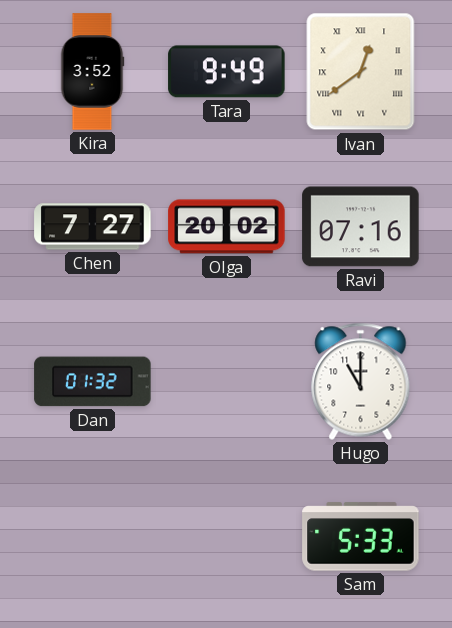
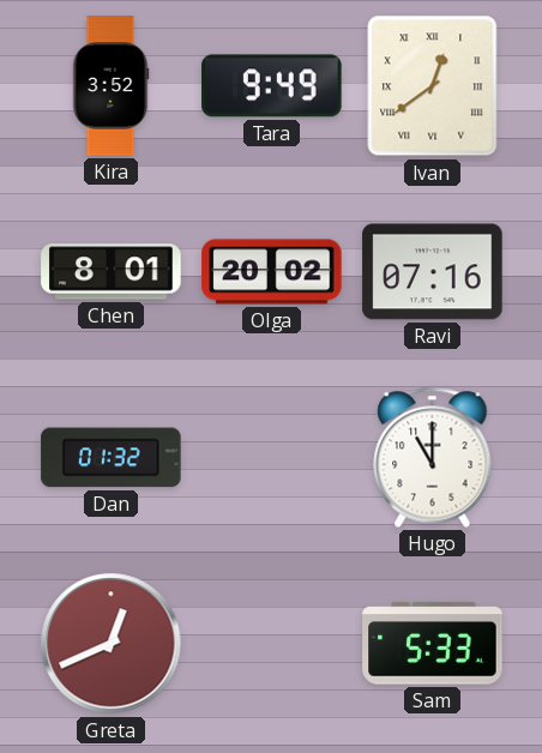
Chen: 7:27 -> 8:01
Greta: none -> 12:41
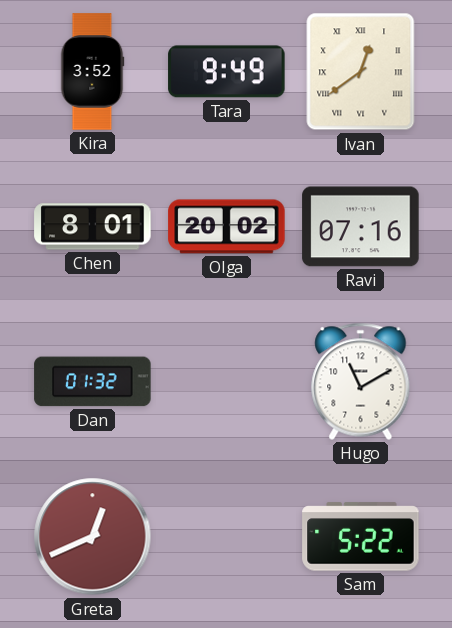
Hugo: 11:00 -> 11:10
Sam: 5:33 -> 5:22
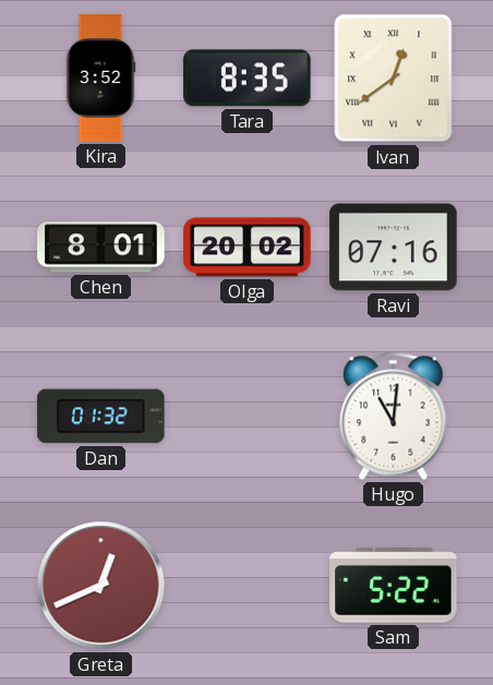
Tara: 9:49 -> 8:35
Hugo: 11:10 -> 11:01
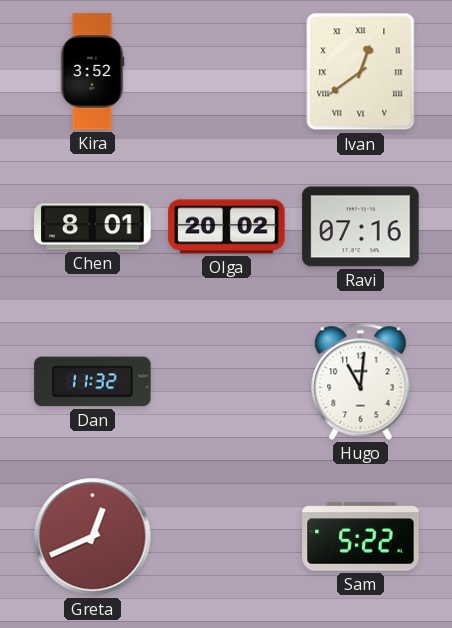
Tara: 8:35 -> none
Dan: 01:32 -> 11:32
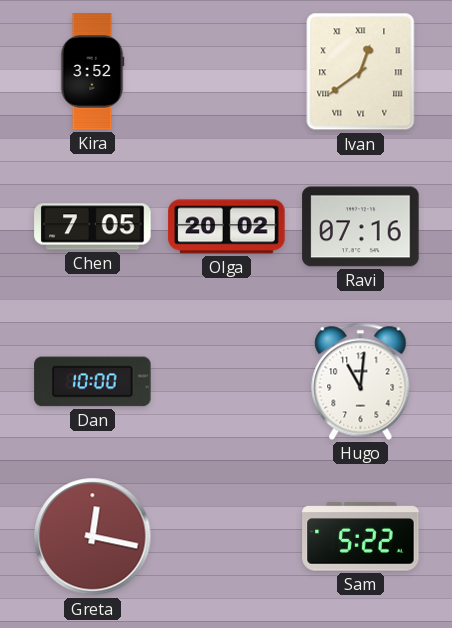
Chen: 8:01 -> 7:05
Dan: 11:32 -> 10:00
Greta: 12:41 -> 12:17
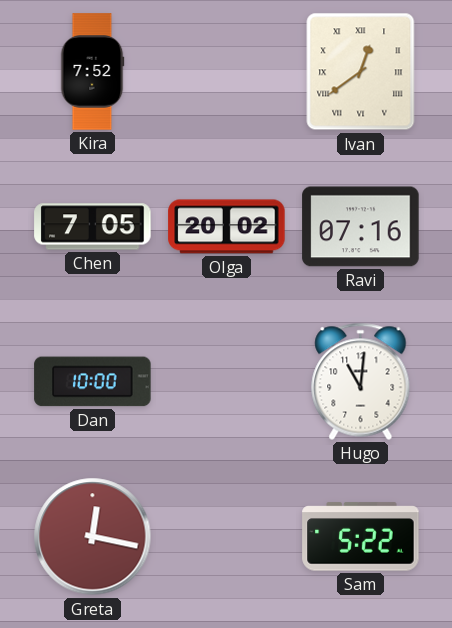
Kira: 3:52 -> 7:52
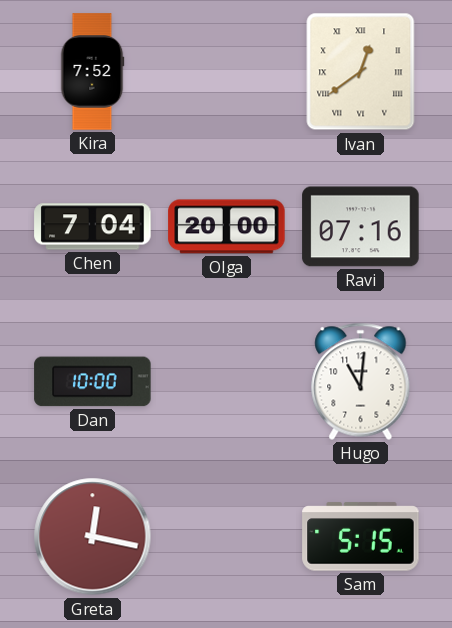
Chen: 7:05 -> 7:04
Olga: 20:02 -> 20:00
Sam: 5:22 -> 5:15
